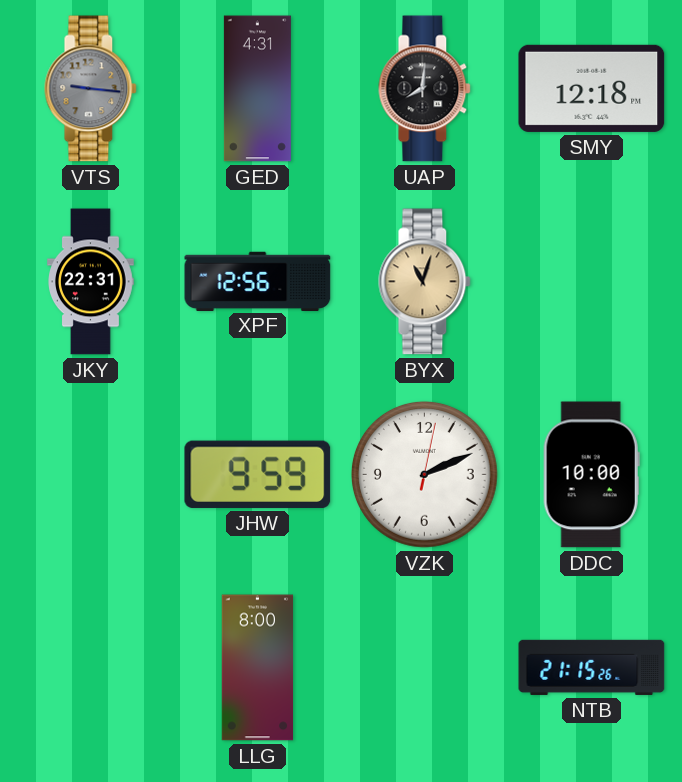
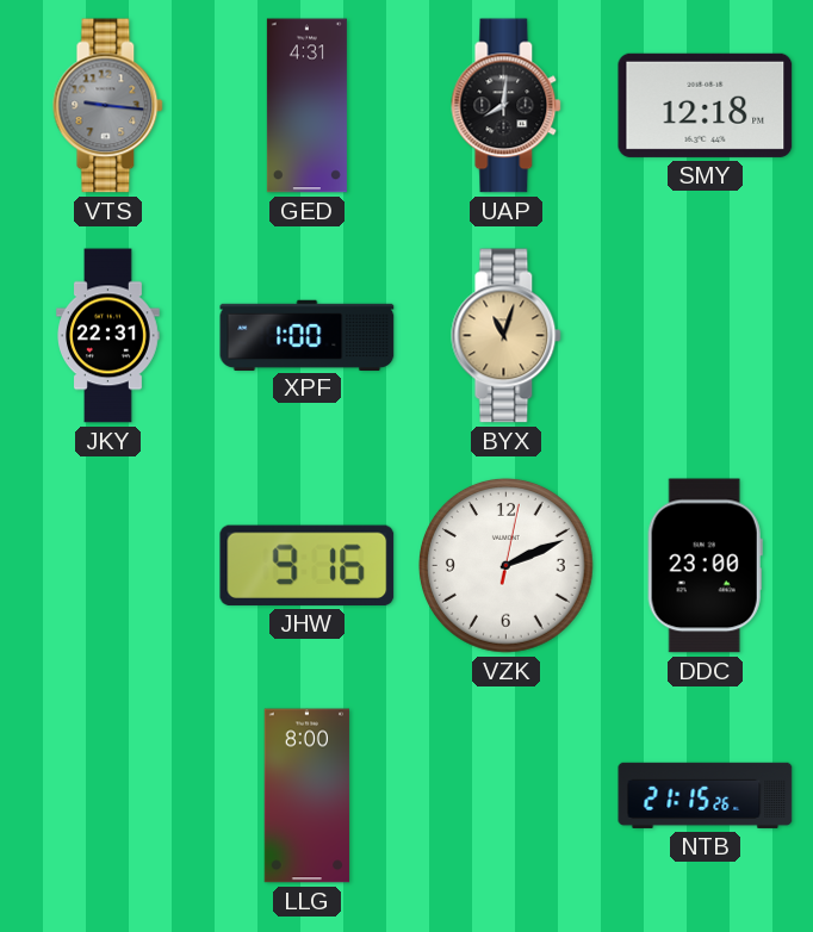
XPF: 12:56 -> 1:00
JHW: 9:59 -> 9:16
DDC: 10:00 -> 23:00
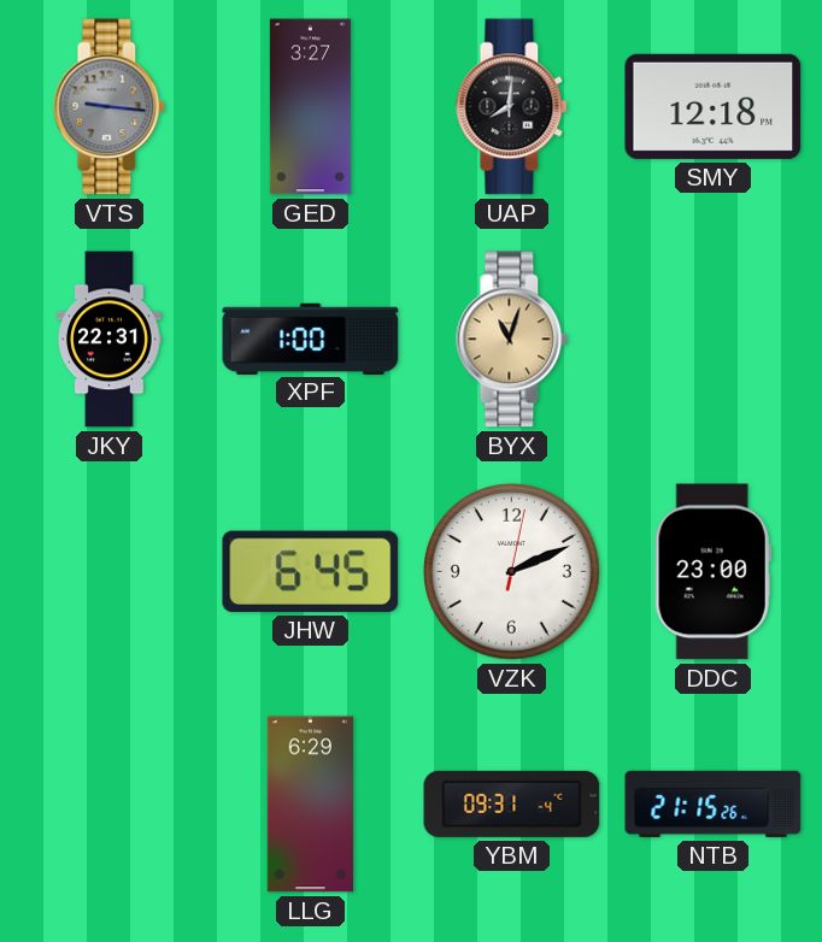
GED: 4:31 -> 3:27
JHW: 9:16 -> 6:45
LLG: 8:00 -> 6:29
YBM: none -> 09:31
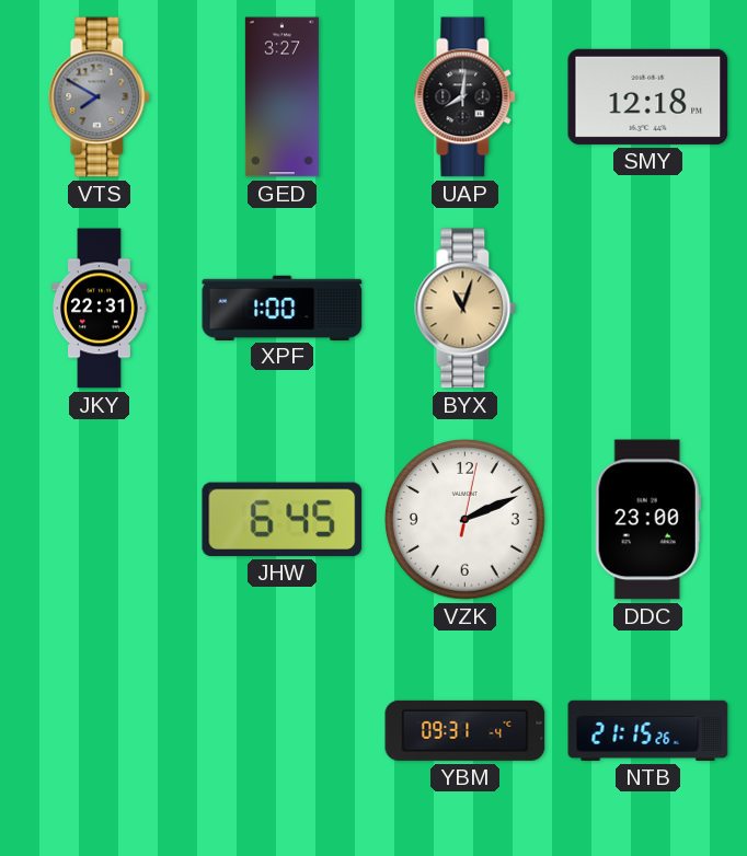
VTS: 9:16 -> 7:50
LLG: 6:29 -> none
